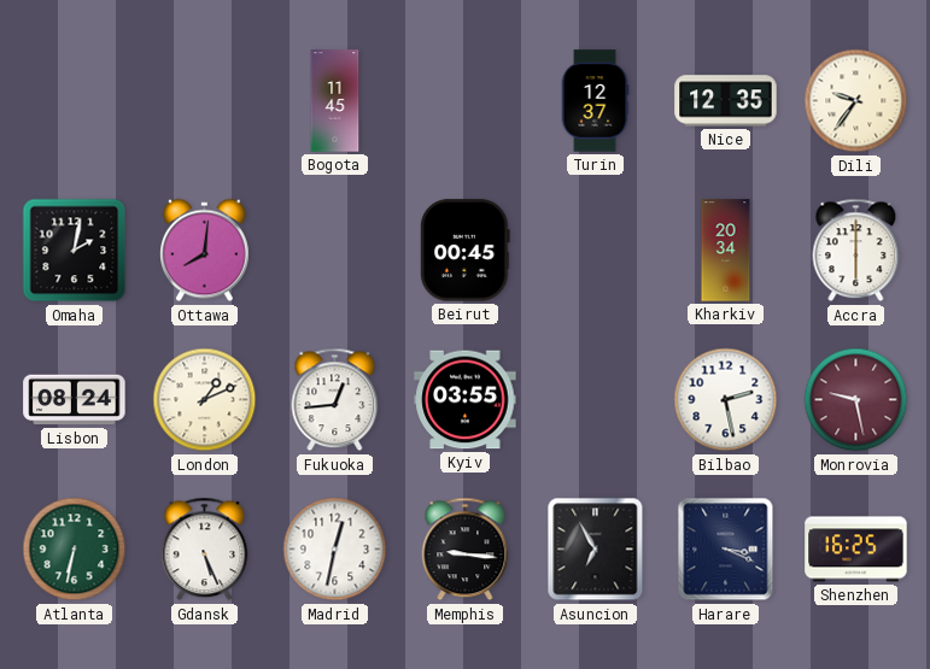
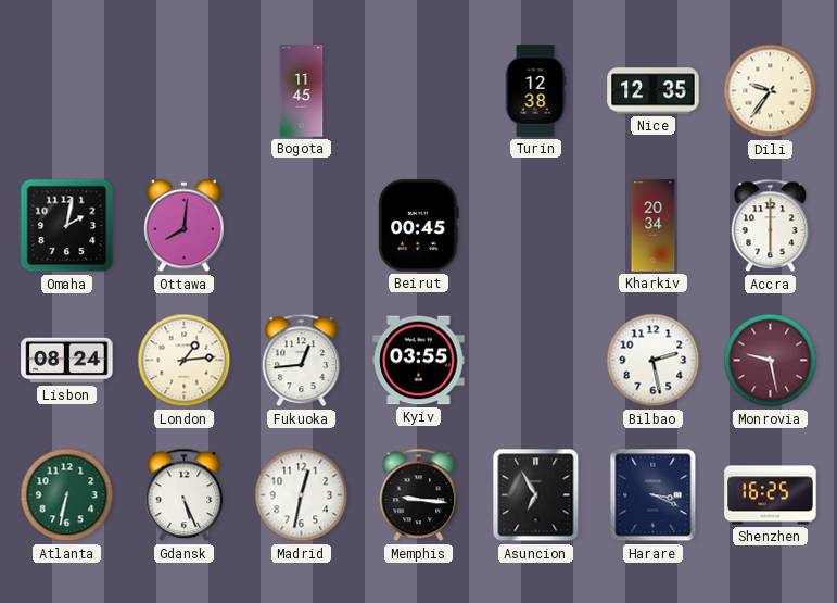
Turin: 12:37 -> 12:38
London: 1:11 -> 1:14
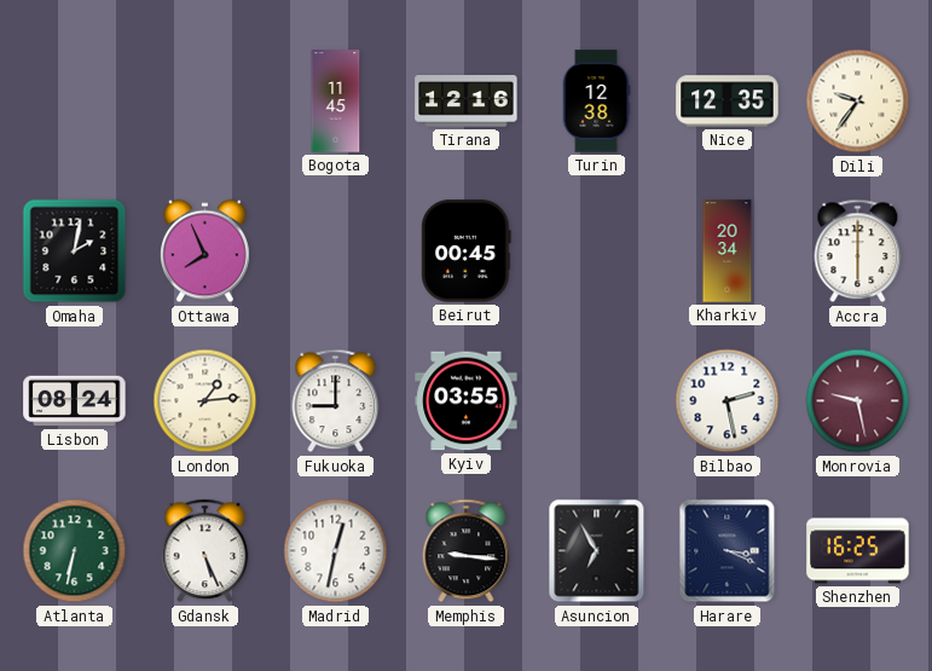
Tirana: none -> 12:16
Ottawa: 8:01 -> 7:56
Fukuoka: 12:44 -> 9:00
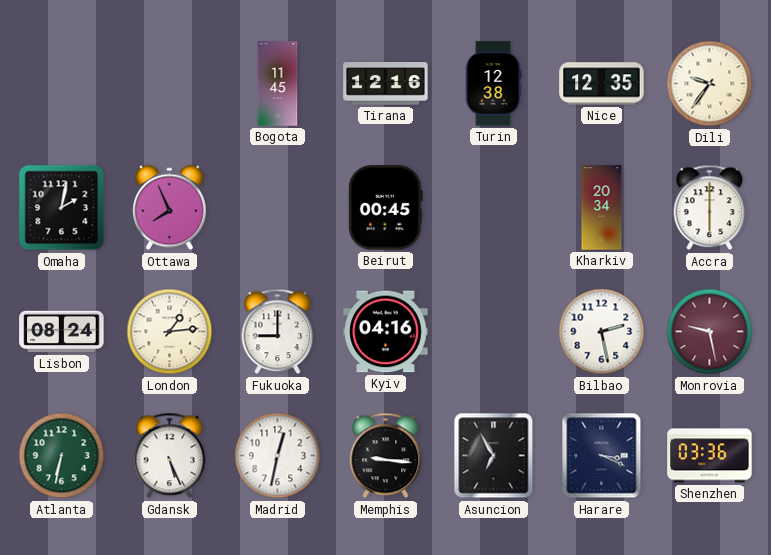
Kyiv: 03:55 -> 04:16
Shenzhen: 16:25 -> 03:36
